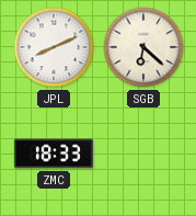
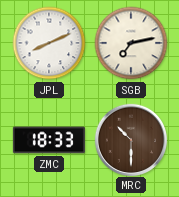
SGB: 6:22 -> 7:13
MRC: none -> 10:30
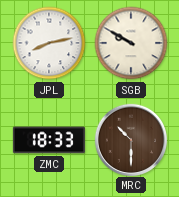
JPL: 8:11 -> 8:13
SGB: 7:13 -> 9:50
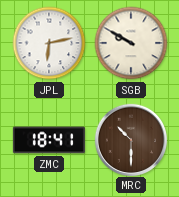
JPL: 8:13 -> 6:13
ZMC: 18:33 -> 18:41
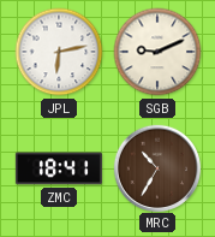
SGB: 9:50 -> 9:11
MRC: 10:30 -> 10:35
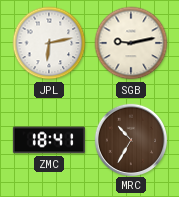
SGB: 9:11 -> 9:13
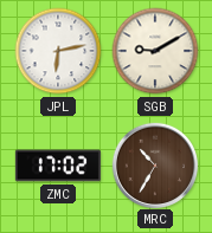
SGB: 9:13 -> 9:10
ZMC: 18:41 -> 17:02
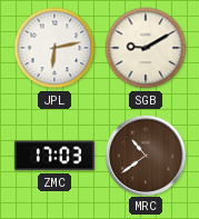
ZMC: 17:02 -> 17:03
MRC: 10:35 -> 10:39
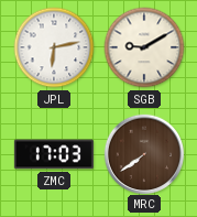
MRC: 10:39 -> 7:39
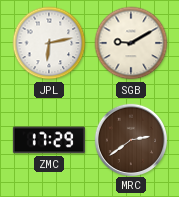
ZMC: 17:03 -> 17:29
MRC: 7:39 -> 2:39
